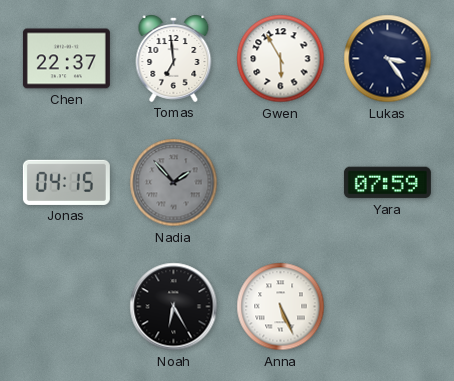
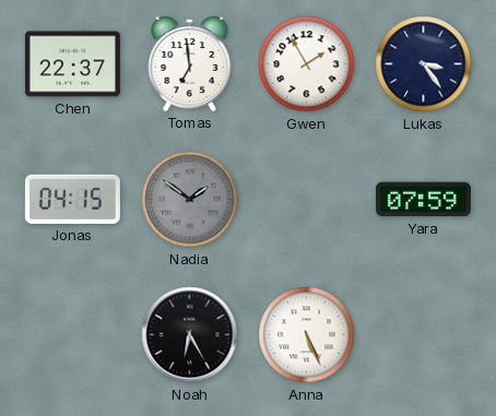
Gwen: 5:55 -> 1:55
Nadia: 1:53 -> 1:51
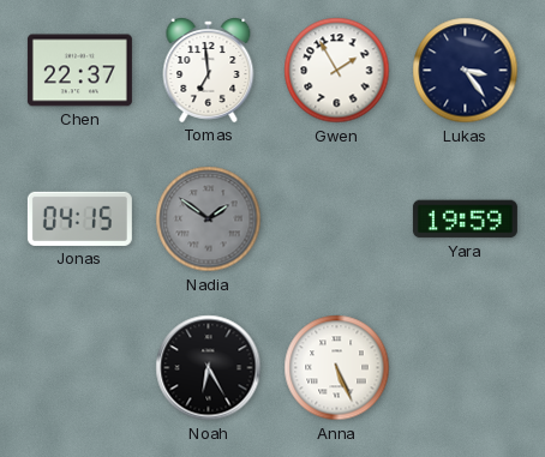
Yara: 07:59 -> 19:59
